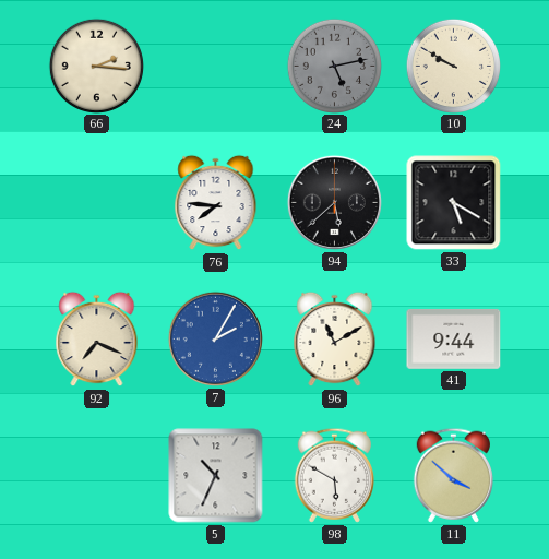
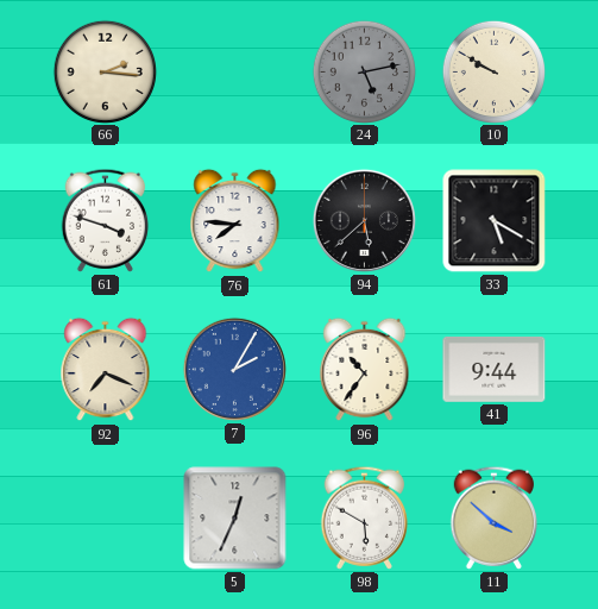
61: none -> 3:48
96: 11:10 -> 10:36
5: 10:34 -> 12:34
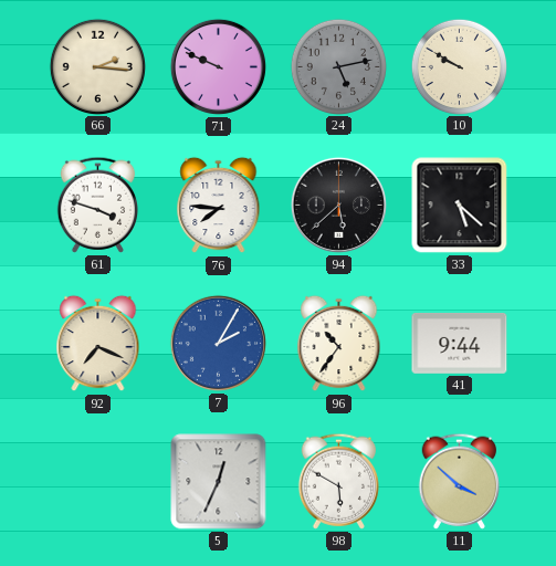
71: none -> 9:49
33: 5:20 -> 5:22
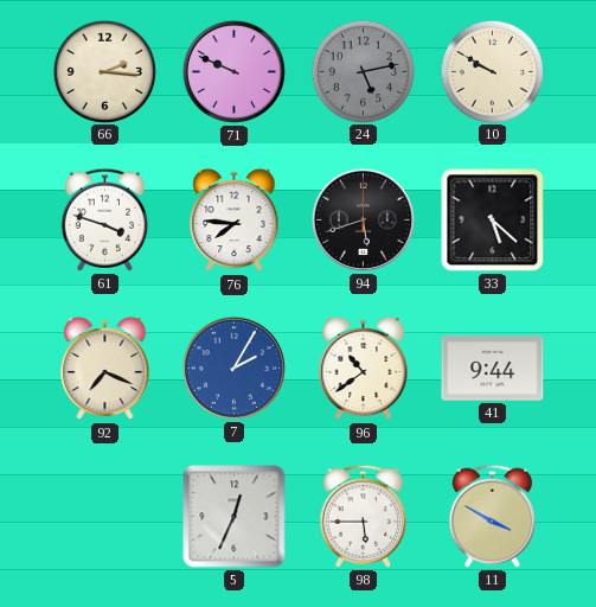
94: 5:38 -> 5:42
96: 10:36 -> 10:39
98: 5:50 -> 5:45
11: 3:52 -> 3:50
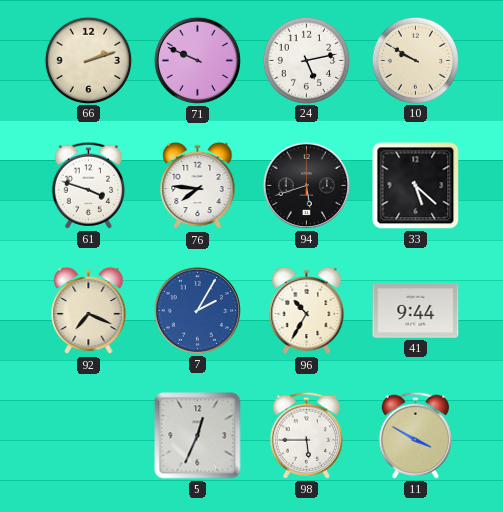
66: 2:16 -> 2:12
24 dial: grey -> white
96: 10:39 -> 10:35
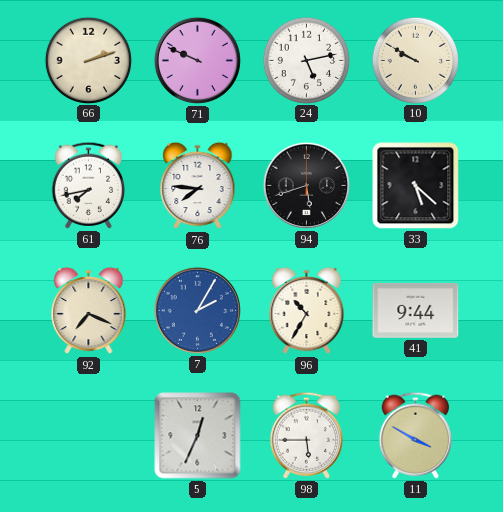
61: 3:48 -> 7:43
